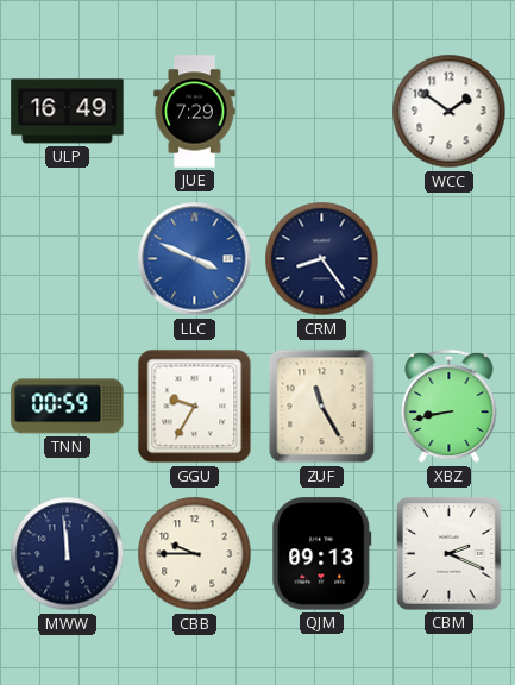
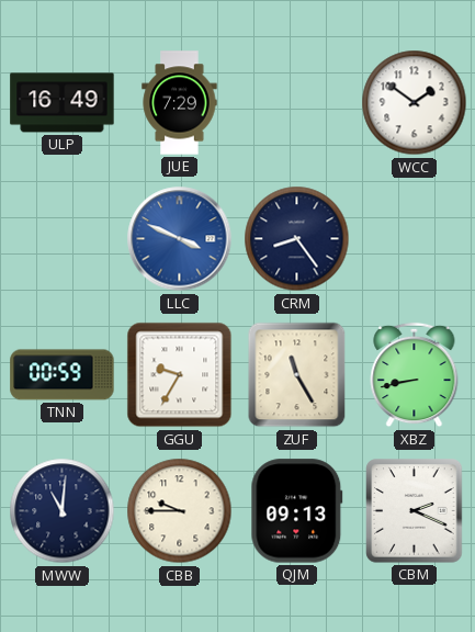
MWW: 11:59 -> 11:01
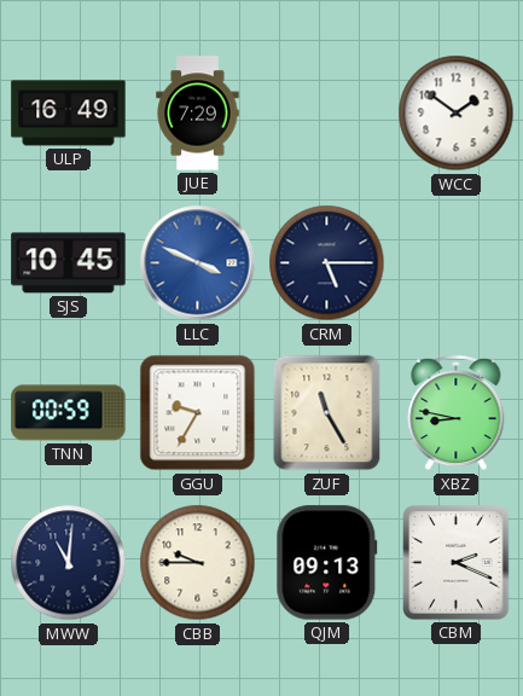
SJS: none -> 10:45
CRM: 8:24 -> 5:15
XBZ: 8:43 -> 8:47
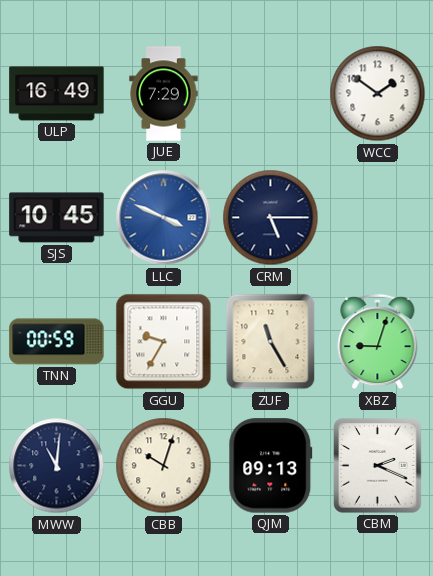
XBZ: 8:47 -> 9:03
CBB: 9:45 -> 10:03
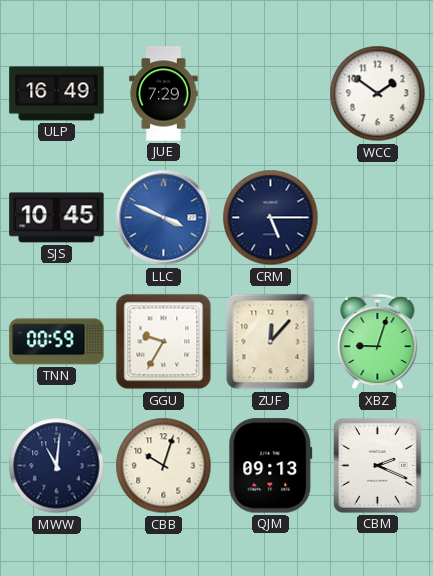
ZUF: 11:25 -> 12:07
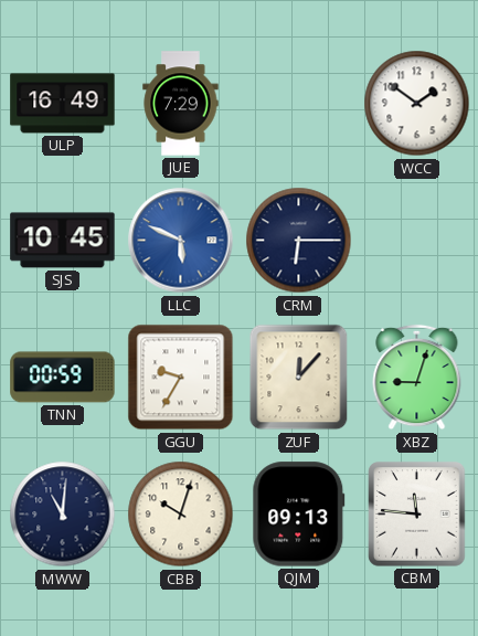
LLC: 3:49 -> 5:49
CRM: 5:15 -> 6:15
CBM: 2:19 -> 11:46
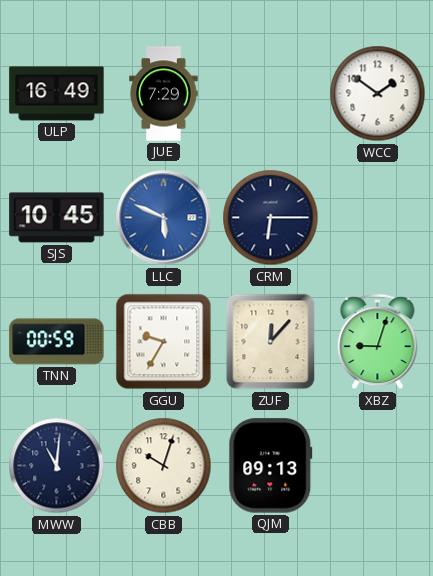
CBM: 11:46 -> none
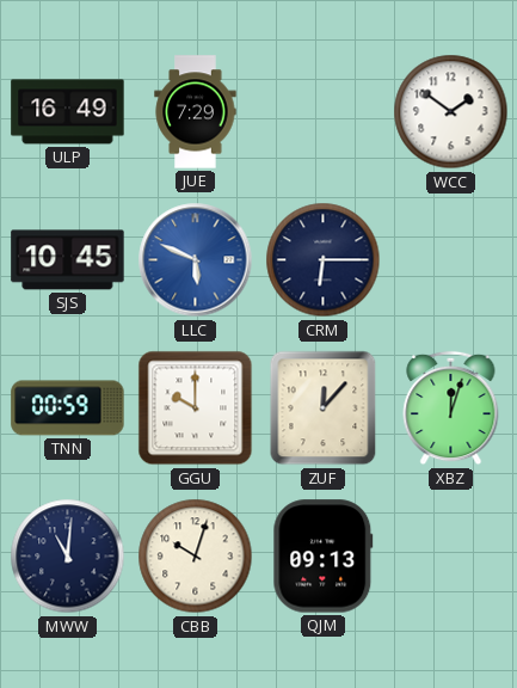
GGU: 9:35 -> 10:00
XBZ: 9:03 -> 12:03
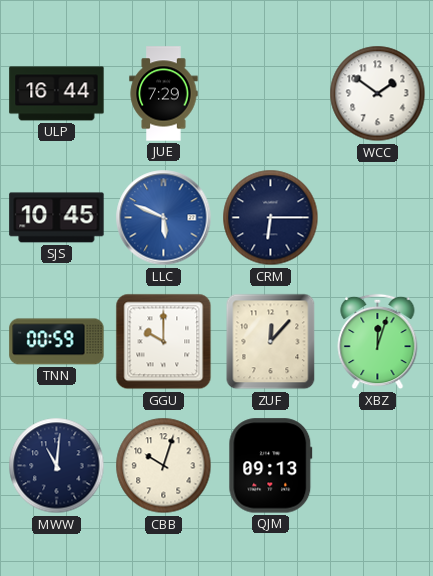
ULP: 16:49 -> 16:44
